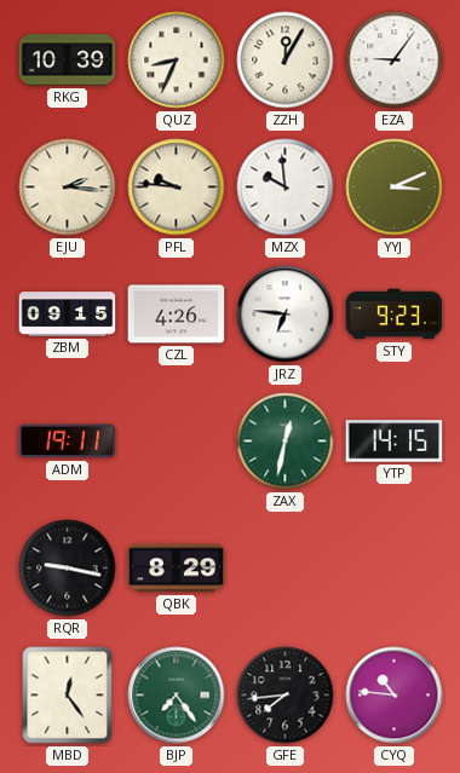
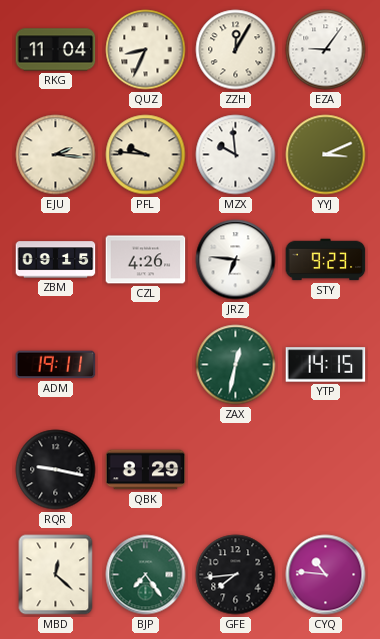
RKG: 10:39 -> 11:04
MBD: 12:24 -> 12:22
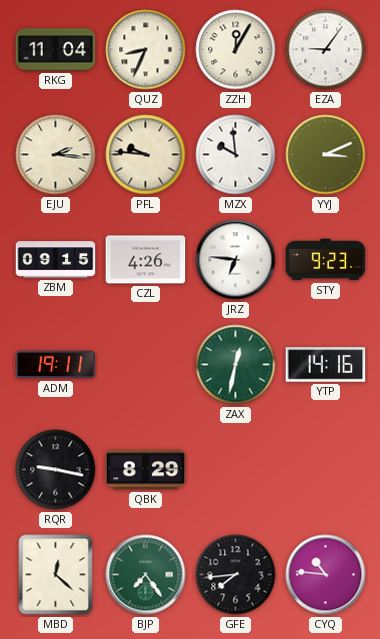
YTP: 14:15 -> 14:16
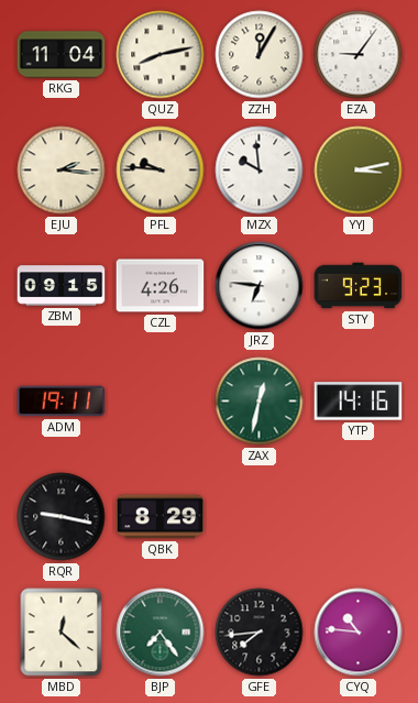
QUZ: 8:34 -> 8:13
YYJ: 3:11 -> 3:13
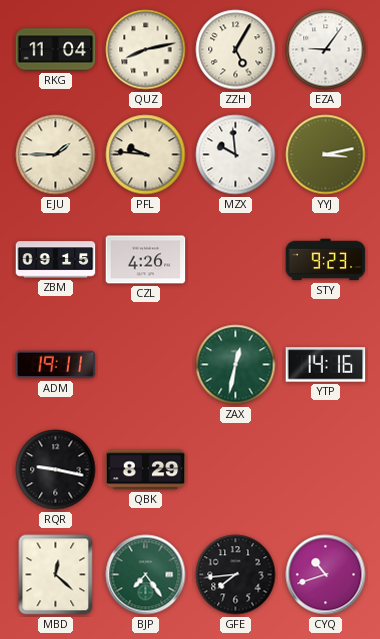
ZZH: 12:05 -> 5:05
EJU: 2:16 -> 1:45
JRZ: 6:46 -> none
CYQ: 10:46 -> 10:42
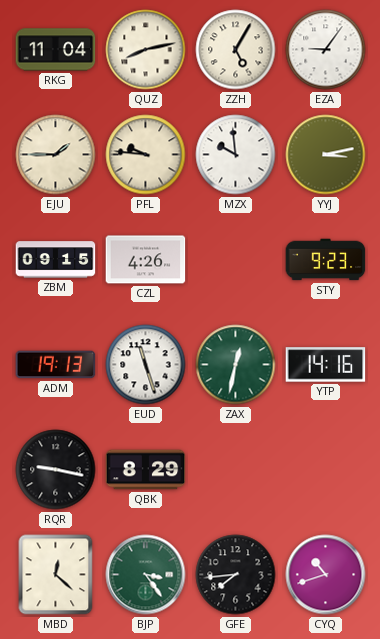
ADM: 19:11 -> 19:13
EUD: none -> 11:27
BJP: 7:24 -> 3:24
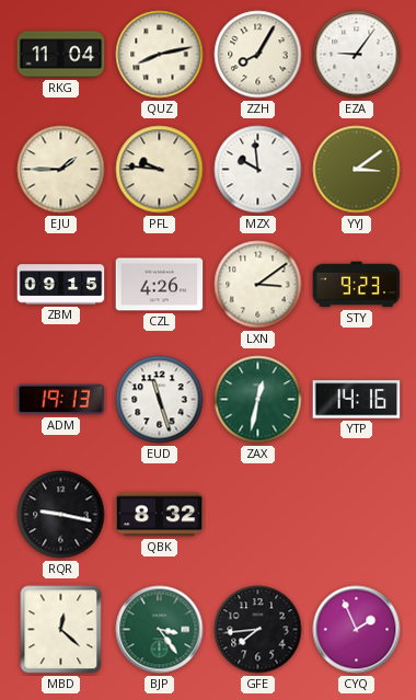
ZZH: 5:05 -> 8:05
YYJ: 3:13 -> 3:09
LXN: none -> 3:09
QBK: 8:29 -> 8:32
CYQ: 10:42 -> 1:56
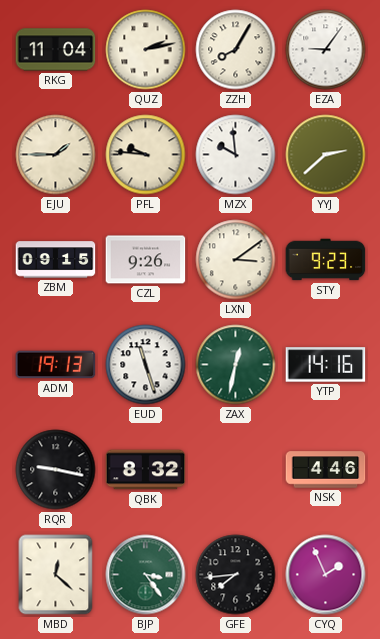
QUZ: 8:13 -> 2:13
YYJ: 3:09 -> 2:38
CZL: 4:26 -> 9:26
NSK: none -> 4:46
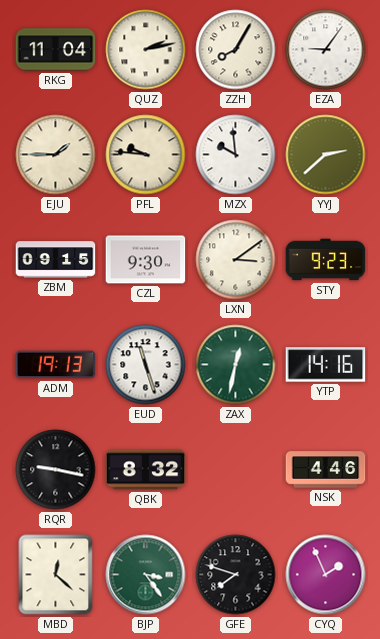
CZL: 9:26 -> 9:30
GFE: 7:44 -> 7:48
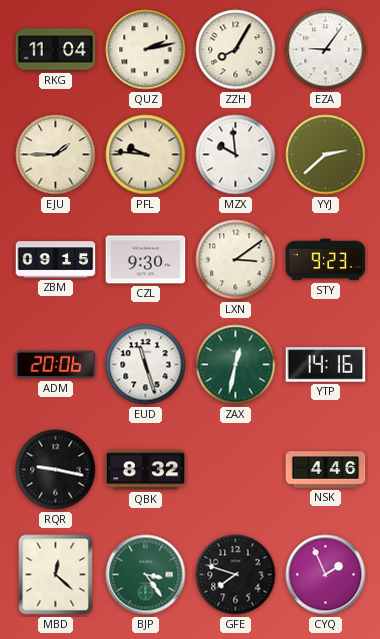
ADM: 19:13 -> 20:06
